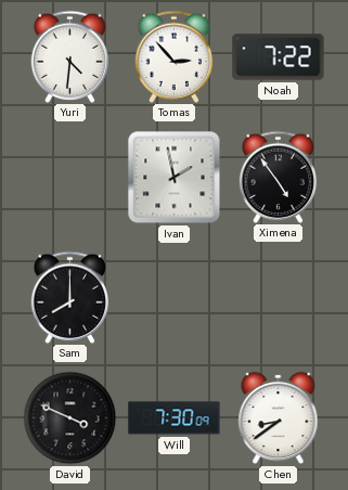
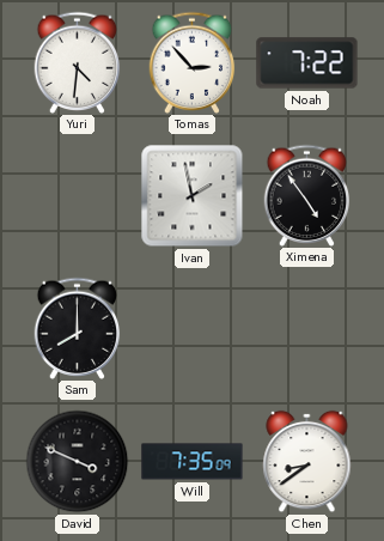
Will: 7:30 -> 7:35
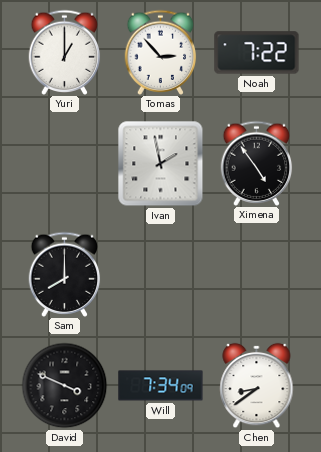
Yuri: 4:31 -> 1:00
Will: 7:35 -> 7:34
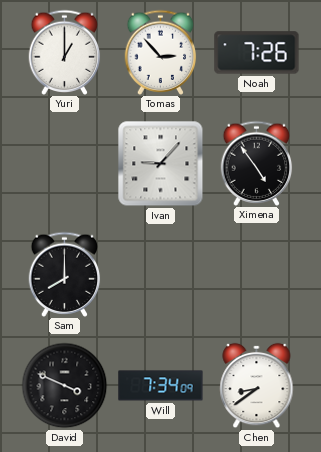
Noah: 7:22 -> 7:26
Ivan: 1:58 -> 9:07
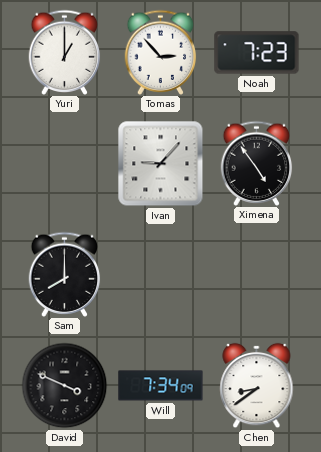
Noah: 7:26 -> 7:23
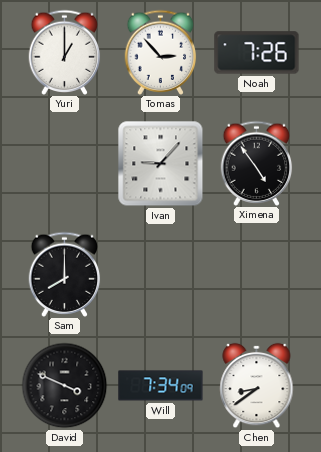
Noah: 7:23 -> 7:26
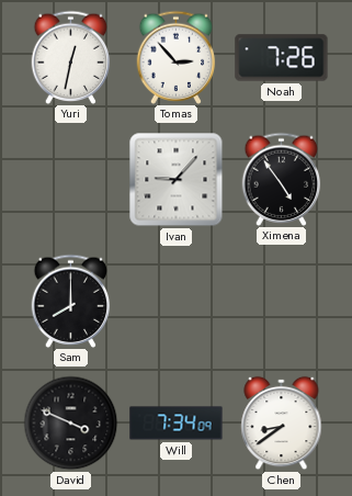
Yuri: 1:00 -> 12:32
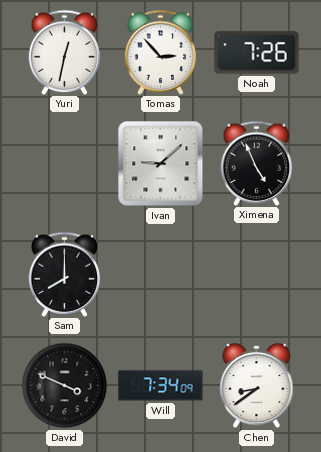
Ivan: 9:07 -> 9:08
Ximena: 4:54 -> 4:56
